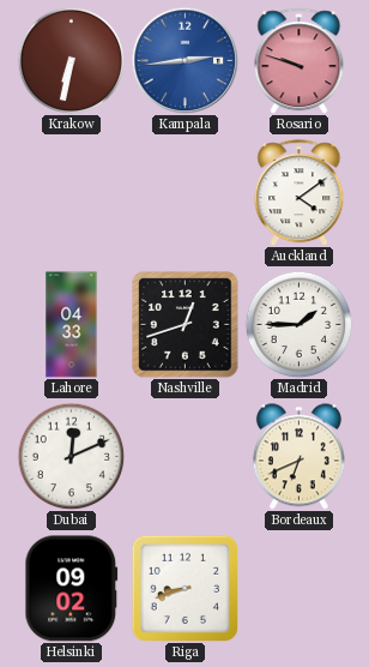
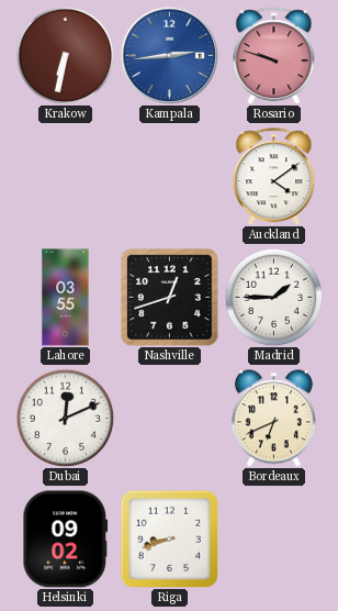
Lahore: 04:33 -> 03:55
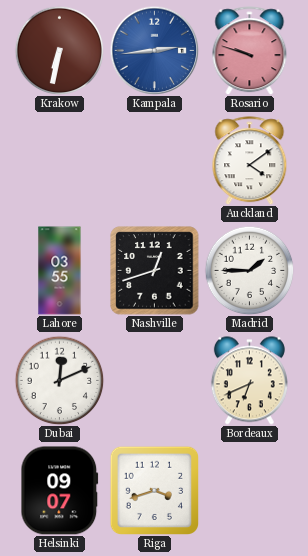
Helsinki: 09:02 -> 09:07
Riga: 8:42 -> 3:42
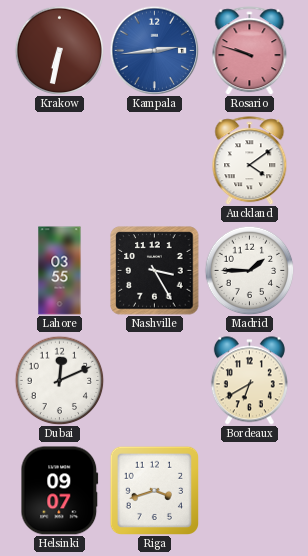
Nashville: 12:42 -> 3:25
Bordeaux: 6:41 -> 6:40
